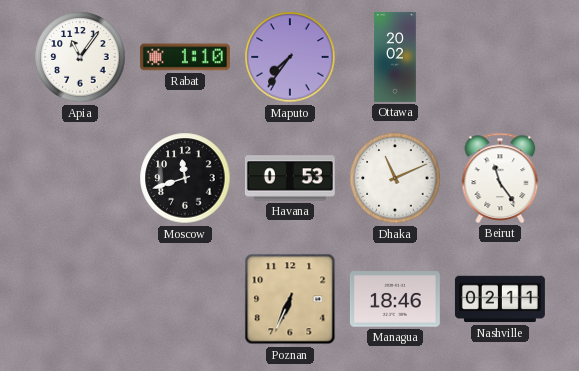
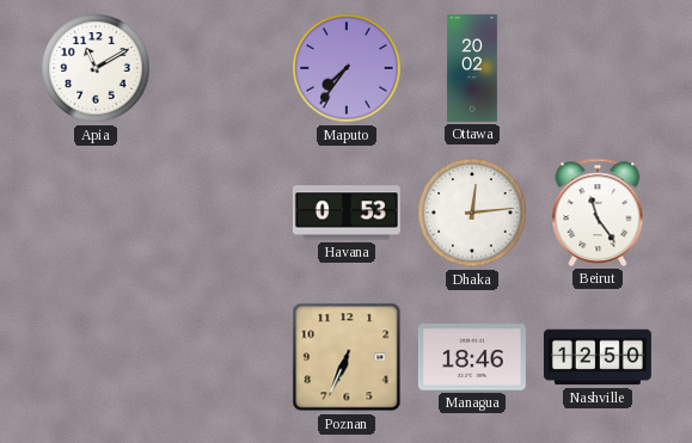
Apia: 11:06 -> 11:10
Rabat: 1:10 -> none
Moscow: 11:42 -> none
Dhaka: 11:11 -> 12:14
Nashville: 02:11 -> 12:50
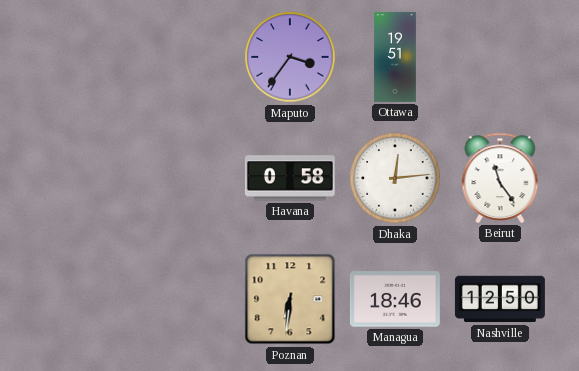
Apia: 11:10 -> none
Maputo: 7:36 -> 3:36
Ottawa: 20:02 -> 19:51
Havana: 0:53 -> 0:58
Poznan: 6:34 -> 6:31
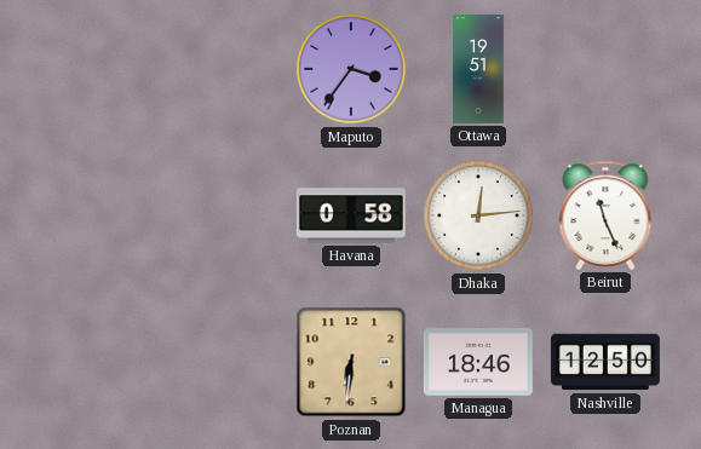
Beirut: 11:24 -> 11:26
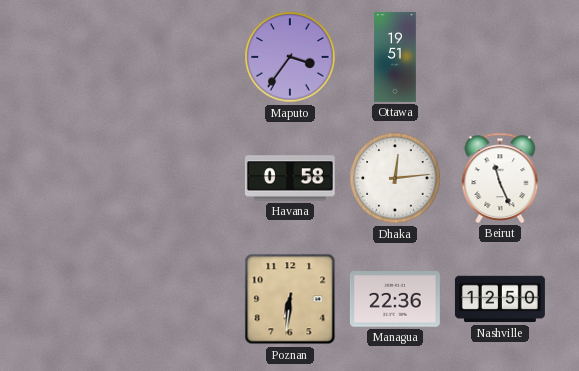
Managua: 18:46 -> 22:36
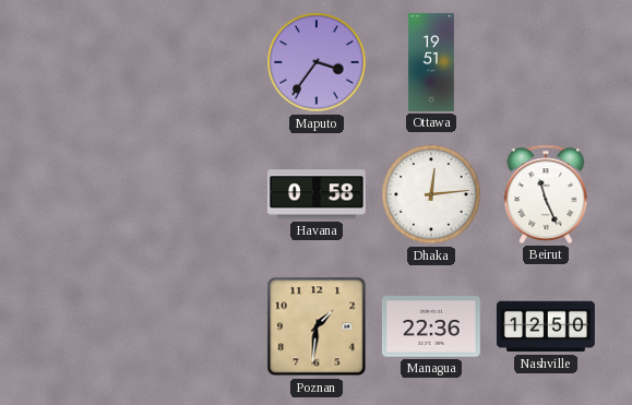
Poznan: 6:31 -> 1:31
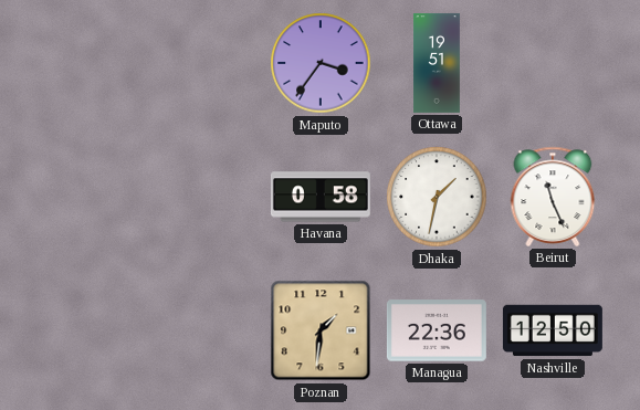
Dhaka: 12:14 -> 1:32
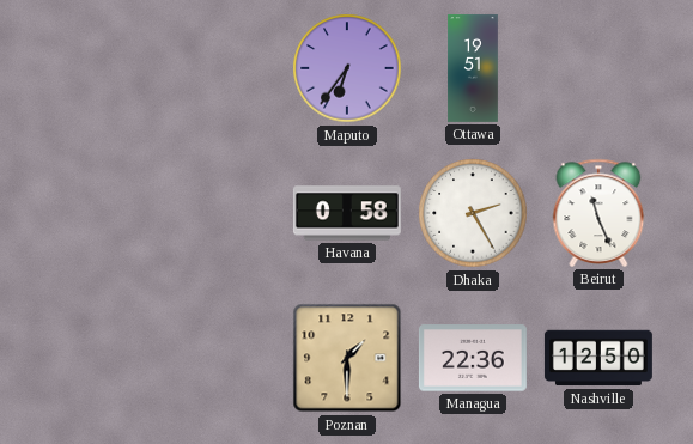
Maputo: 3:36 -> 6:36
Dhaka: 1:32 -> 2:25
Poznan: 1:31 -> 1:30
